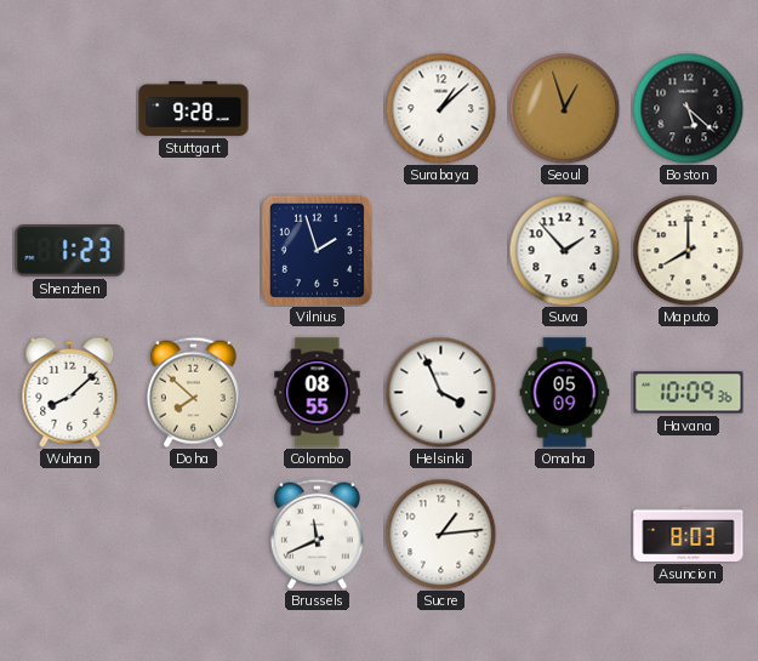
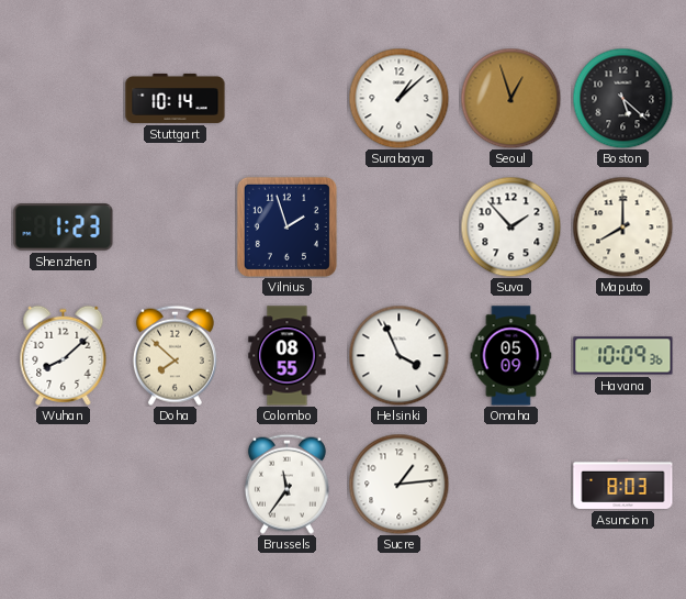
Stuttgart: 9:28 -> 10:14
Brussels: 11:41 -> 11:36
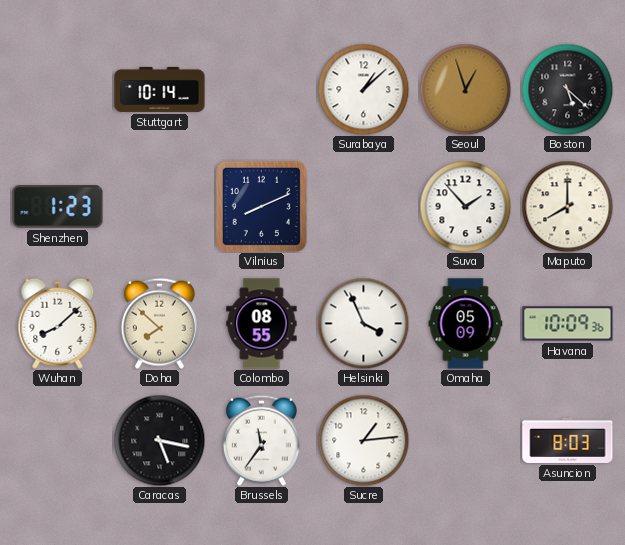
Vilnius: 1:57 -> 8:11
Caracas: none -> 5:17
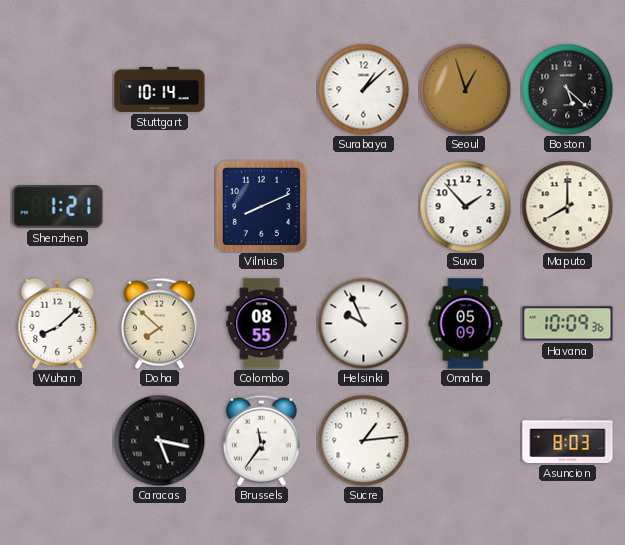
Shenzhen: 1:23 -> 1:21
Helsinki: 3:56 -> 9:56
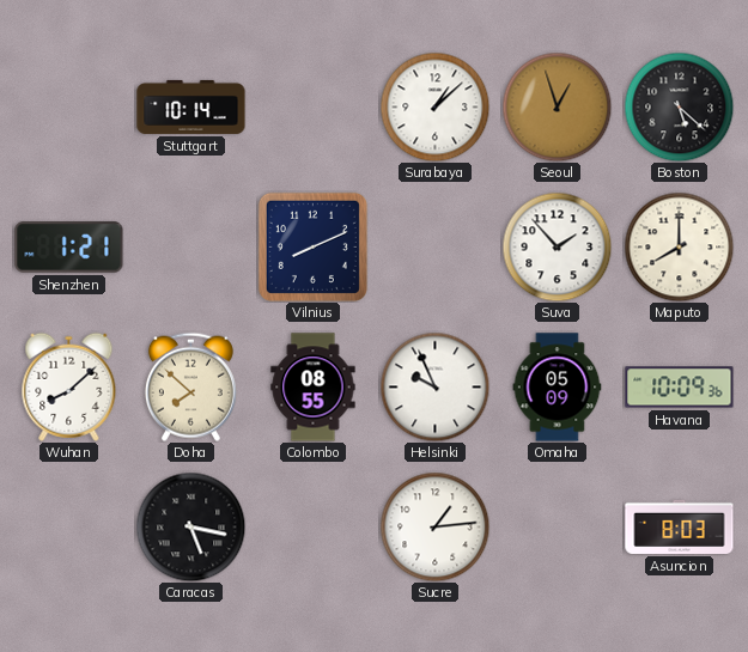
Brussels: 11:36 -> none
